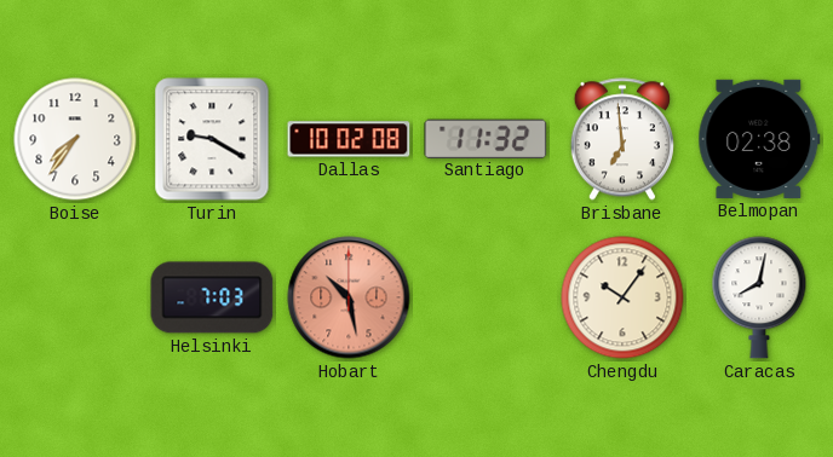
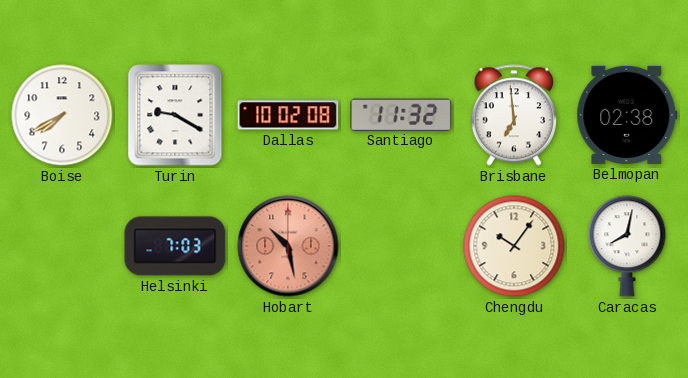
Boise: 7:36 -> 7:40
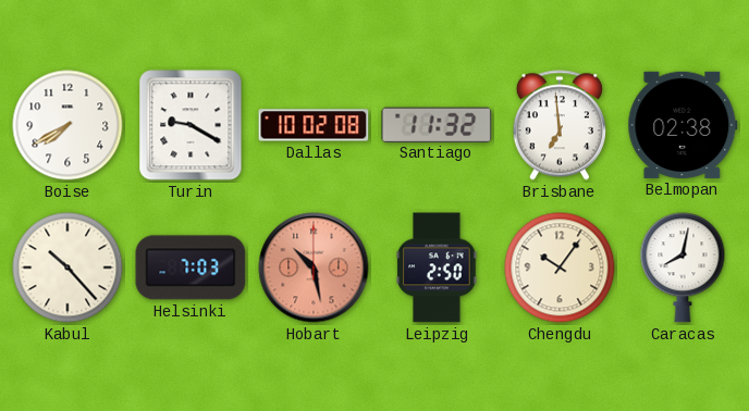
Kabul: none -> 10:23
Leipzig: none -> 2:50
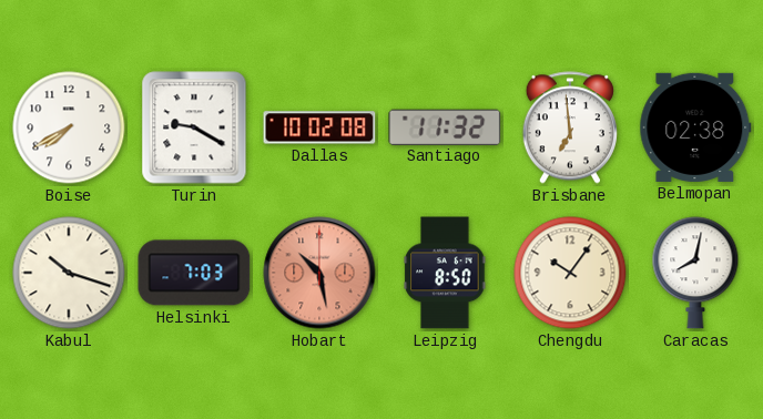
Kabul: 10:23 -> 10:18
Leipzig: 2:50 -> 8:50
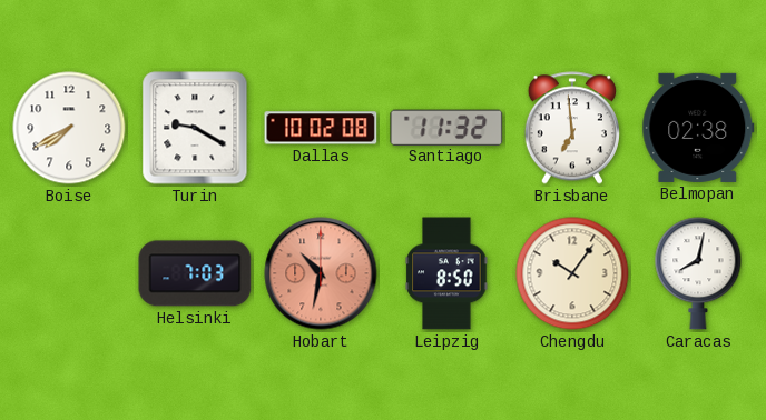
Kabul: 10:18 -> none
Hobart: 10:28 -> 10:32
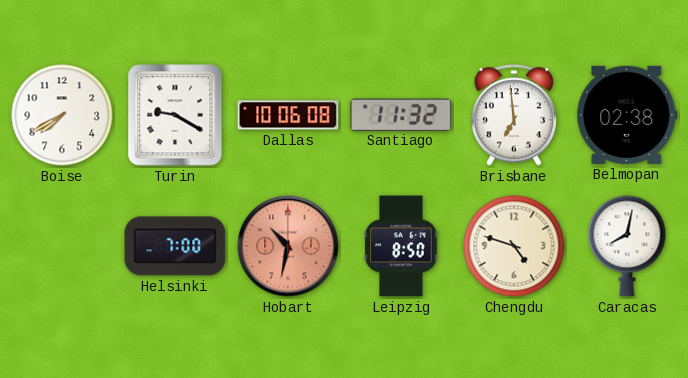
Dallas: 10:02 -> 10:06
Helsinki: 7:03 -> 7:00
Chengdu: 10:06 -> 4:48
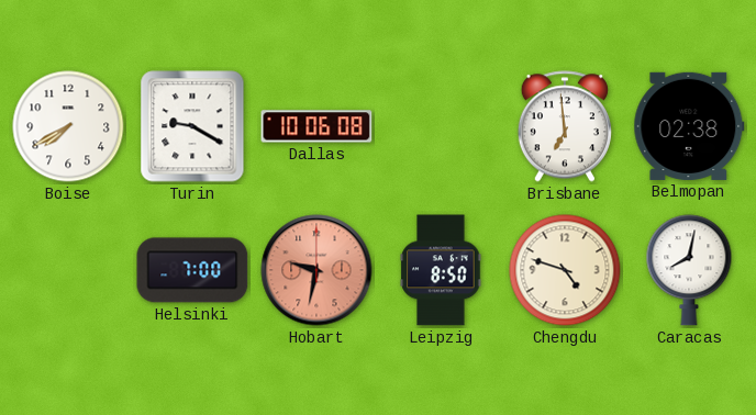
Santiago: 11:32 -> none
Hobart: 10:32 -> 9:32
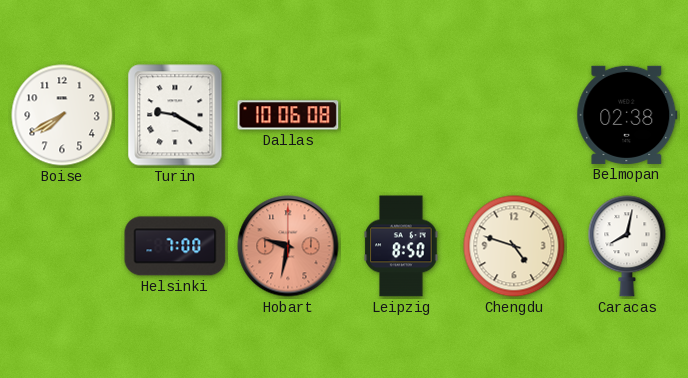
Brisbane: 6:59 -> none
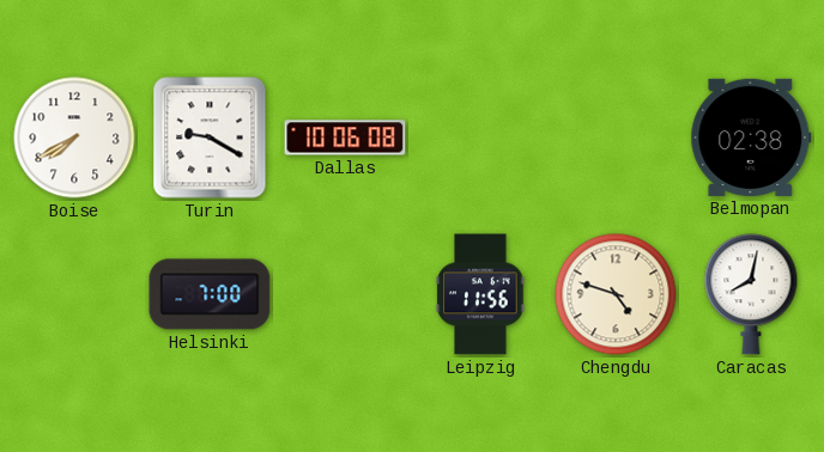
Hobart: 9:32 -> none
Leipzig: 8:50 -> 11:56
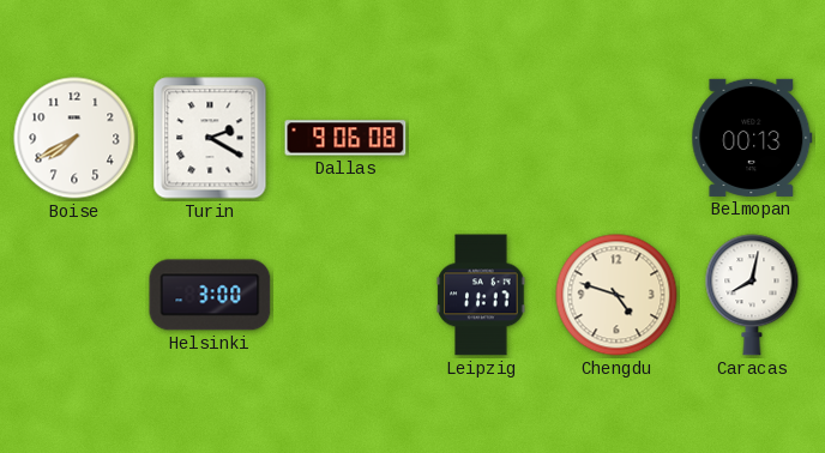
Turin: 9:20 -> 2:20
Dallas: 10:06 -> 9:06
Belmopan: 02:38 -> 00:13
Helsinki: 7:00 -> 3:00
Leipzig: 11:56 -> 11:17
